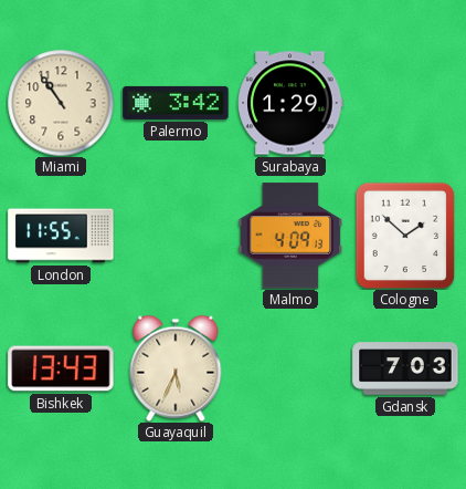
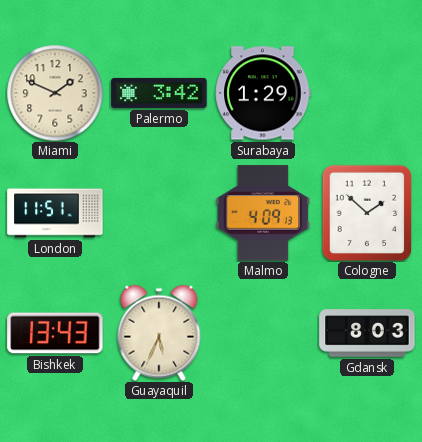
Miami: 10:54 -> 1:49
London: 11:55 -> 11:51
Gdansk: 7:03 -> 8:03
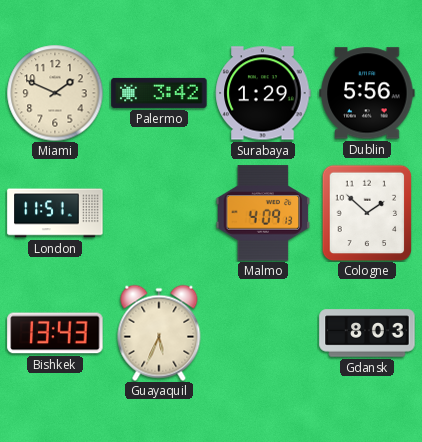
Dublin: none -> 5:56
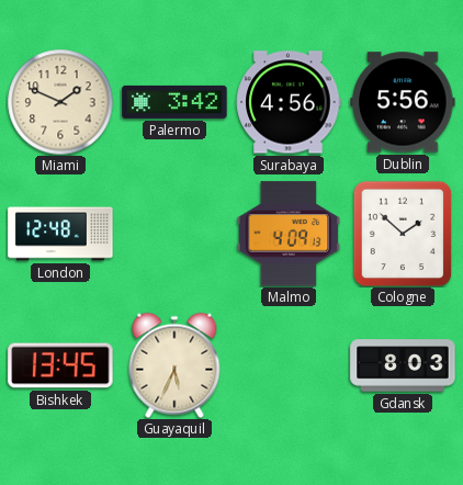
Surabaya: 1:29 -> 4:56
London: 11:51 -> 12:48
Bishkek: 13:43 -> 13:45
